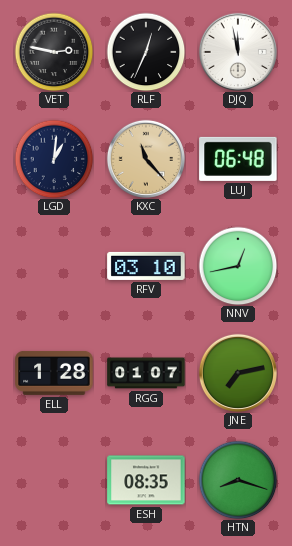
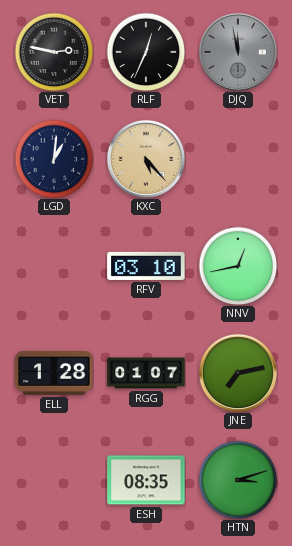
DJQ dial: white -> grey
KXC: 11:23 -> 5:23
LUJ: 06:48 -> none
HTN: 8:18 -> 3:12
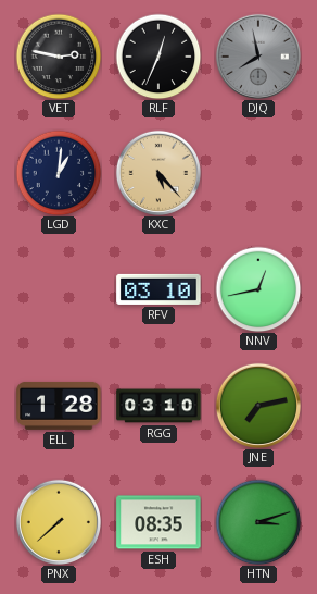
DJQ: 11:58 -> 7:58
RGG: 01:07 -> 03:10
PNX: none -> 7:38
